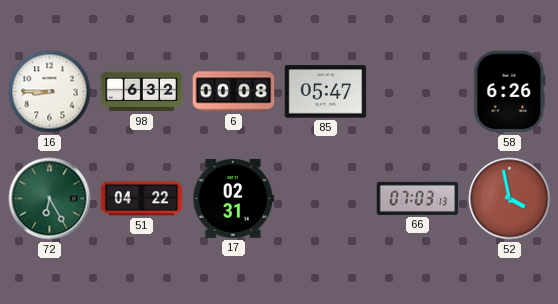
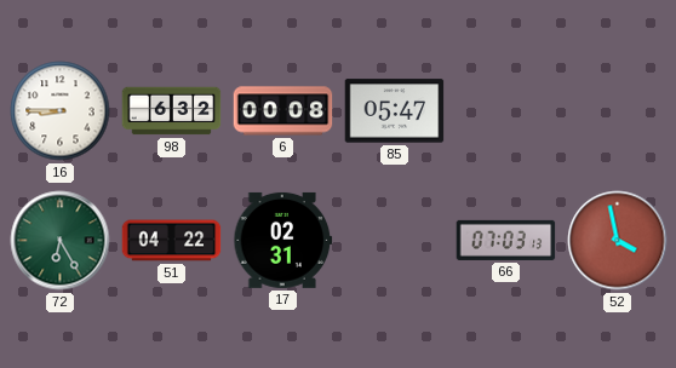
58: 6:26 -> none
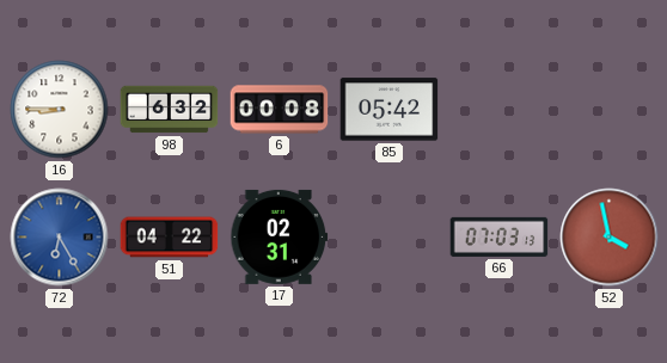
85: 05:47 -> 05:42
72 dial: green -> blue
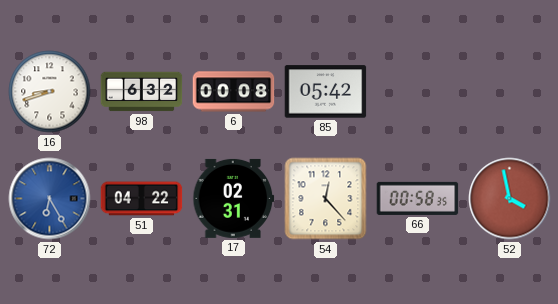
16: 8:45 -> 8:42
54: none -> 12:23
66: 07:03 -> 00:58
